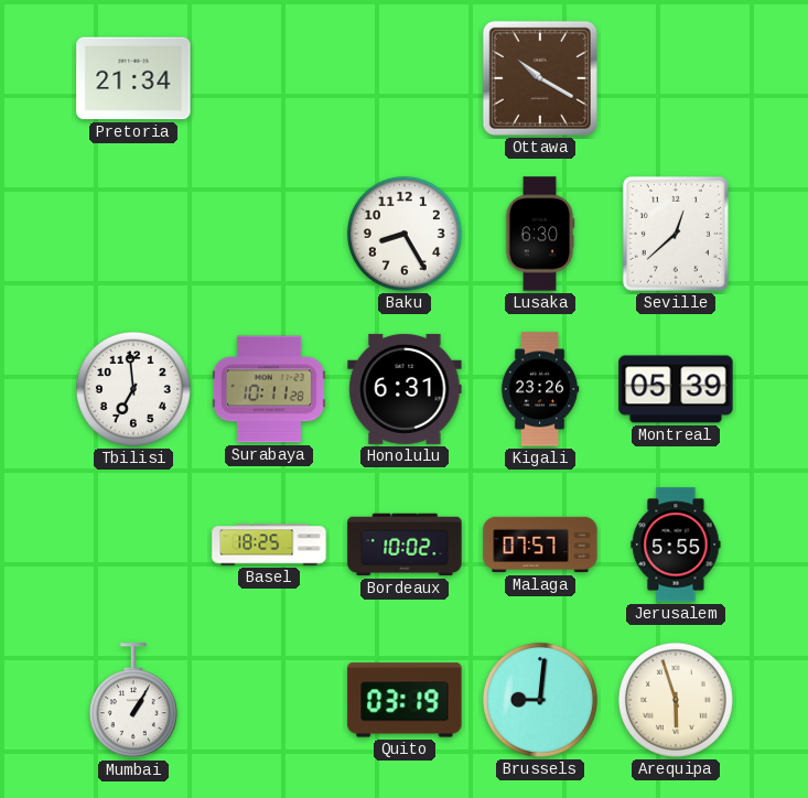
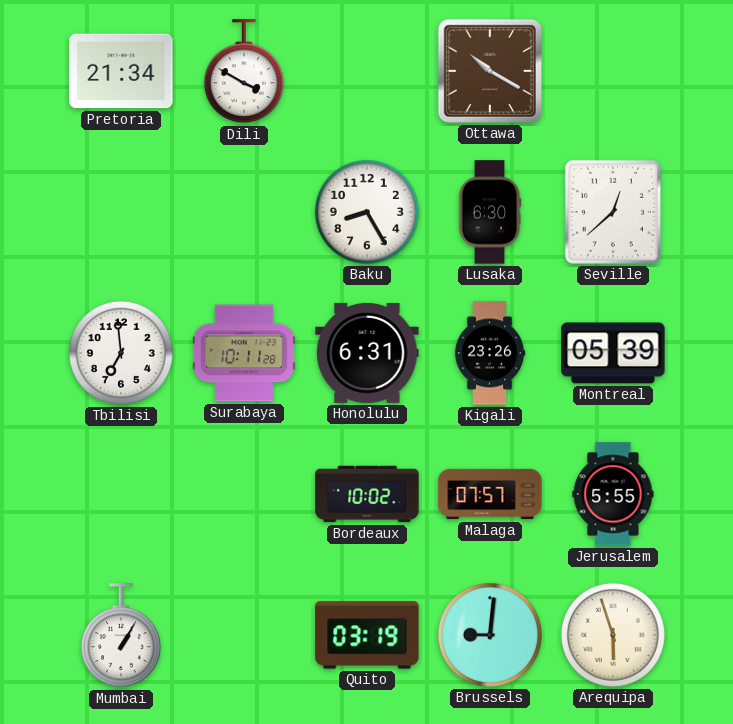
Dili: none -> 3:50
Basel: 18:25 -> none
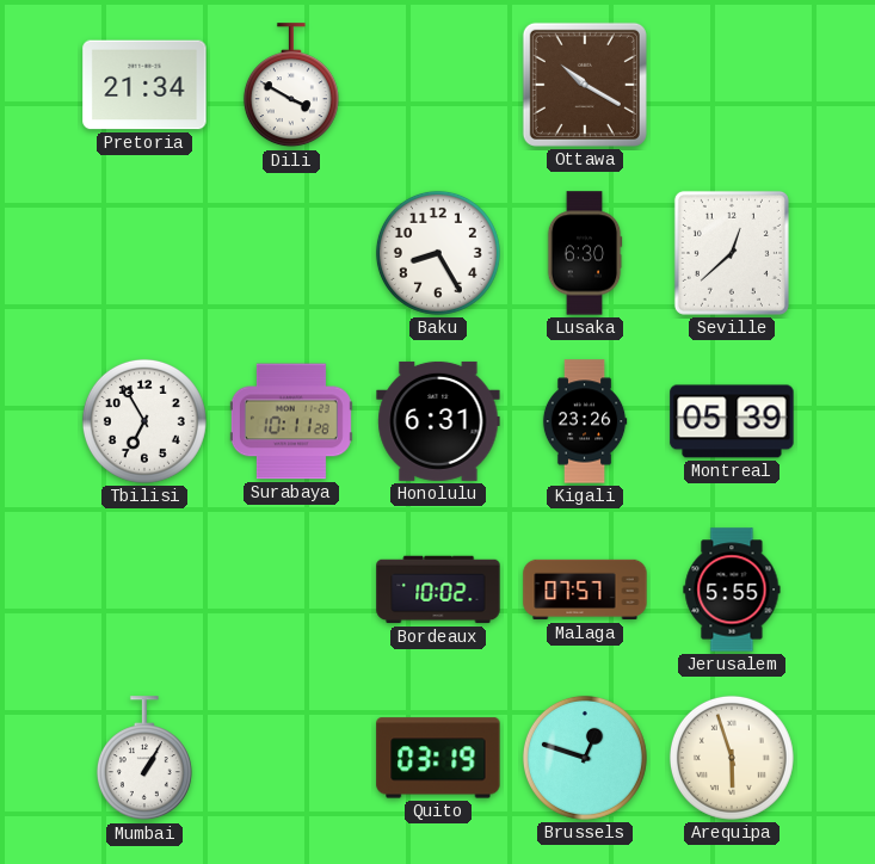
Tbilisi: 6:59 -> 6:55
Brussels: 9:01 -> 12:48
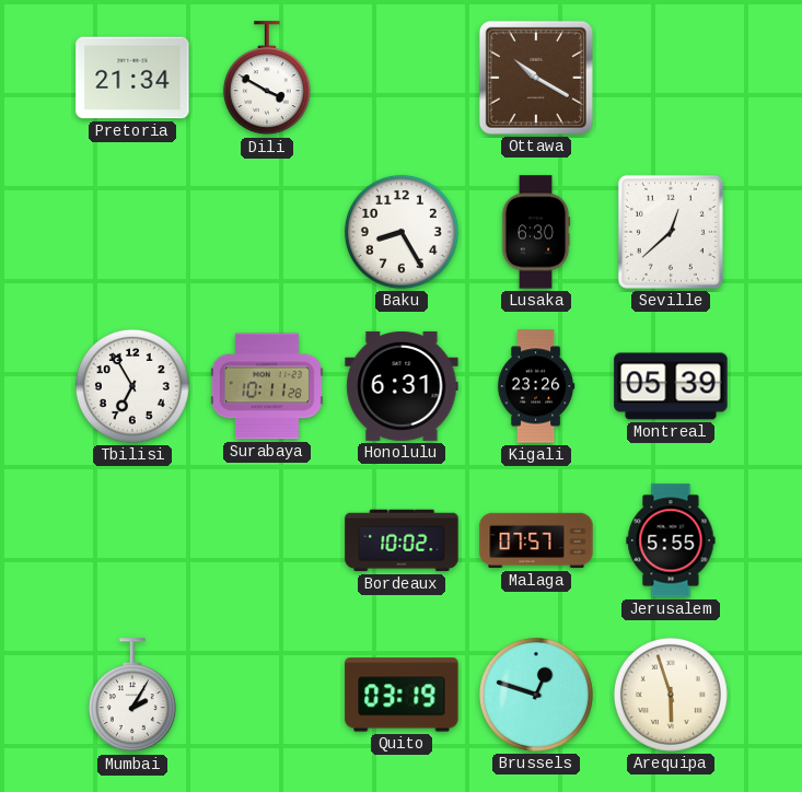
Mumbai: 1:05 -> 2:05
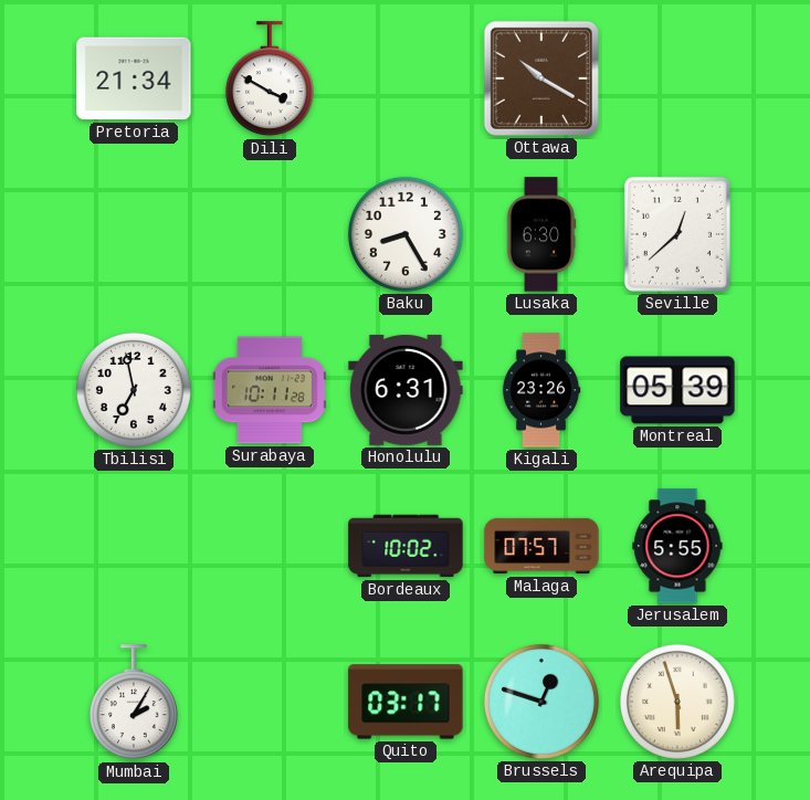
Tbilisi: 6:55 -> 6:58
Quito: 03:19 -> 03:17
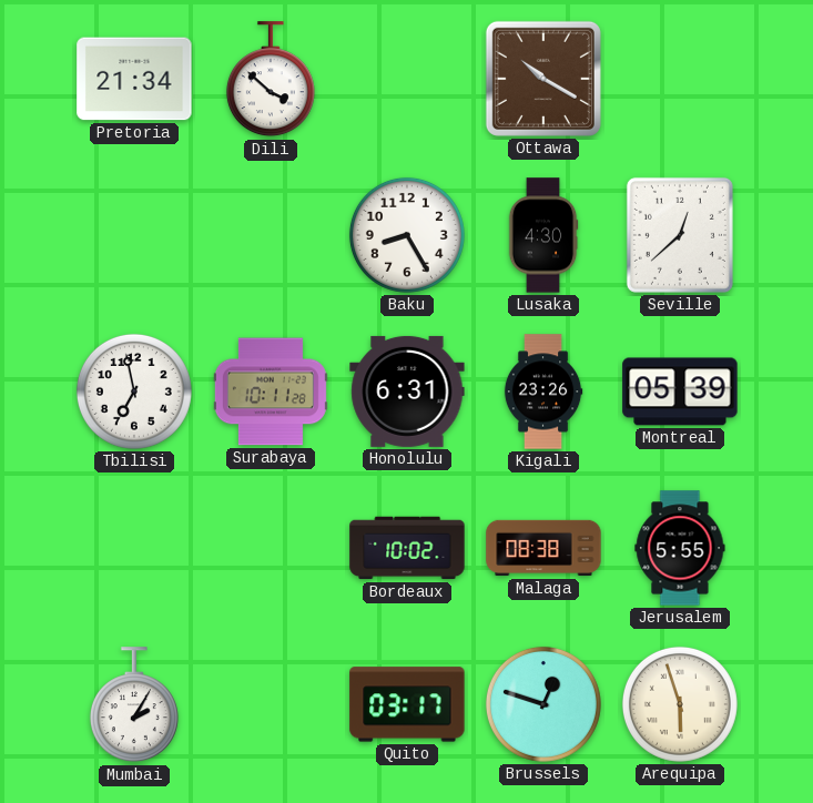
Dili: 3:50 -> 3:52
Lusaka: 6:30 -> 4:30
Malaga: 07:57 -> 08:38
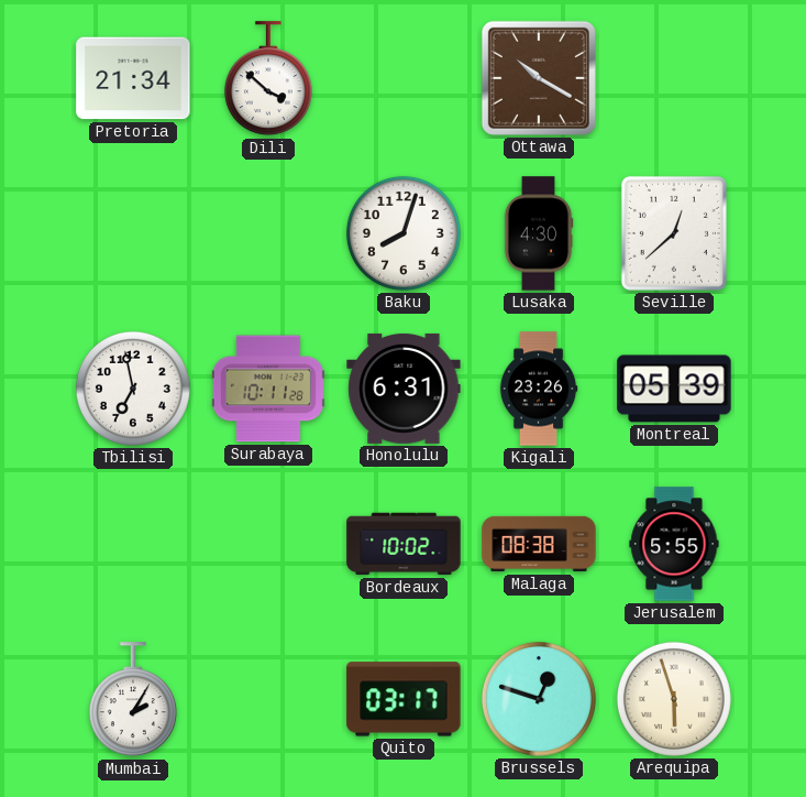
Baku: 8:25 -> 8:03
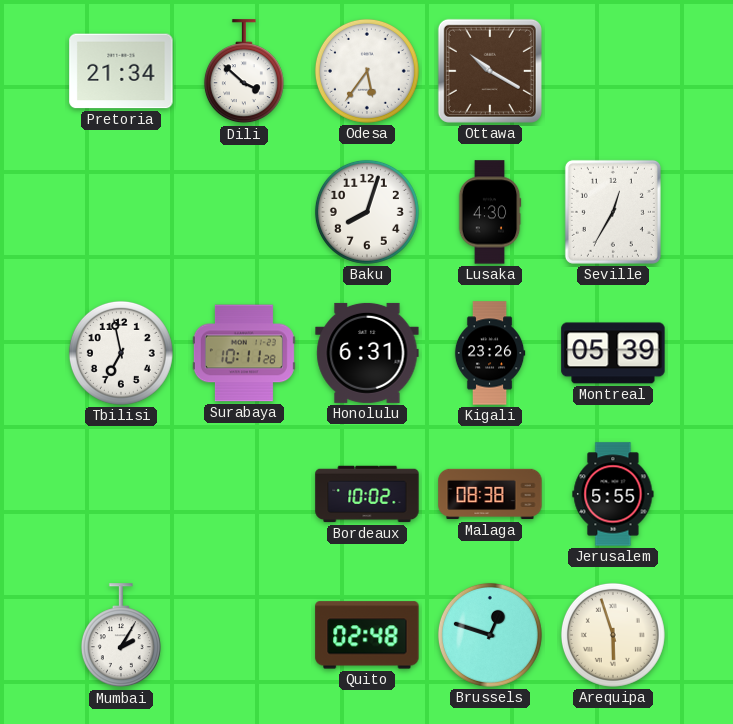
Odesa: none -> 5:36
Seville: 12:38 -> 12:35
Quito: 03:17 -> 02:48
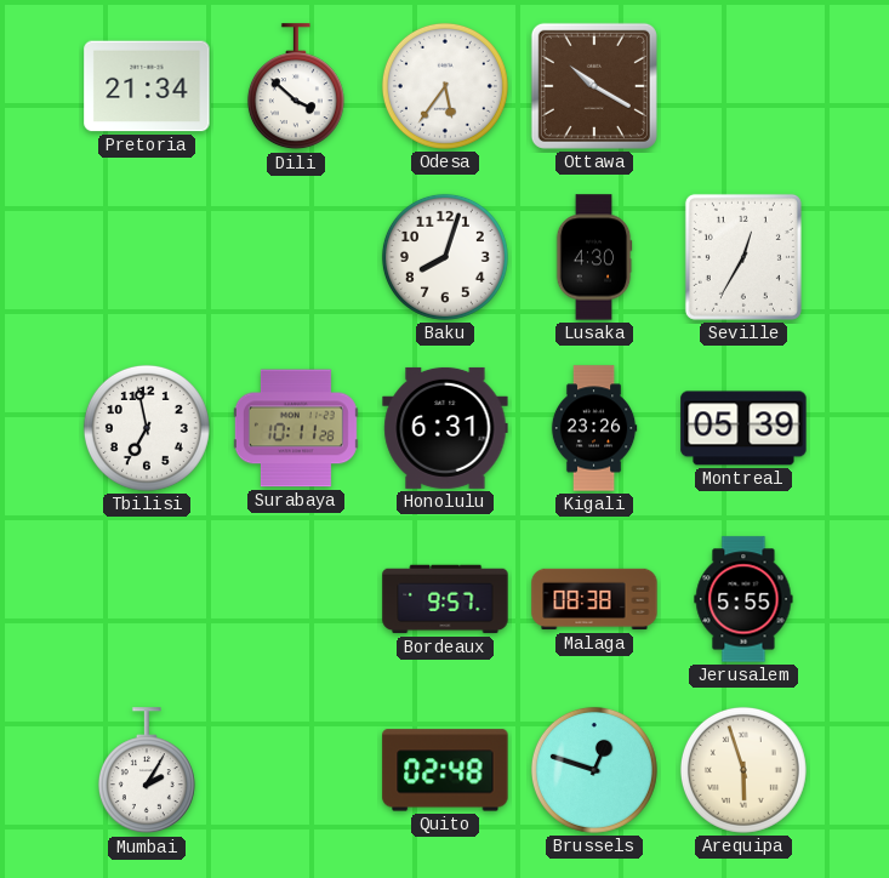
Bordeaux: 10:02 -> 9:57
